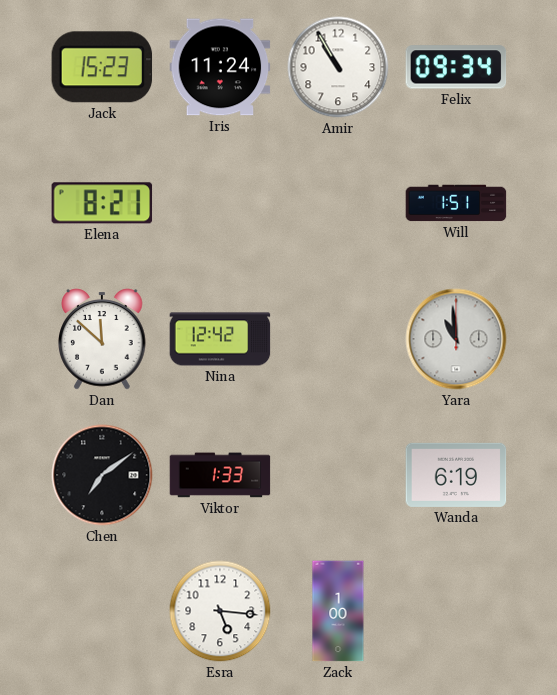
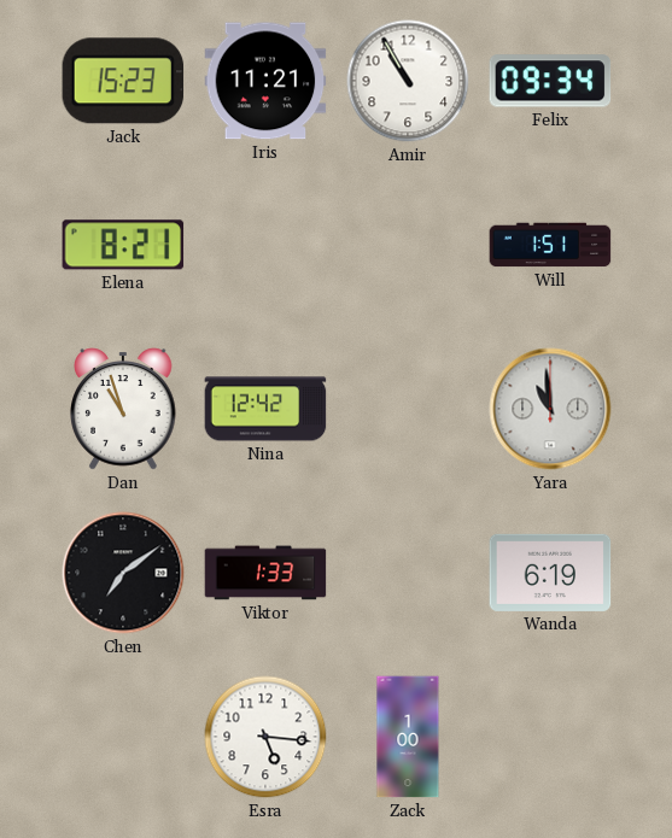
Iris: 11:24 -> 11:21
Dan: 11:52 -> 10:57
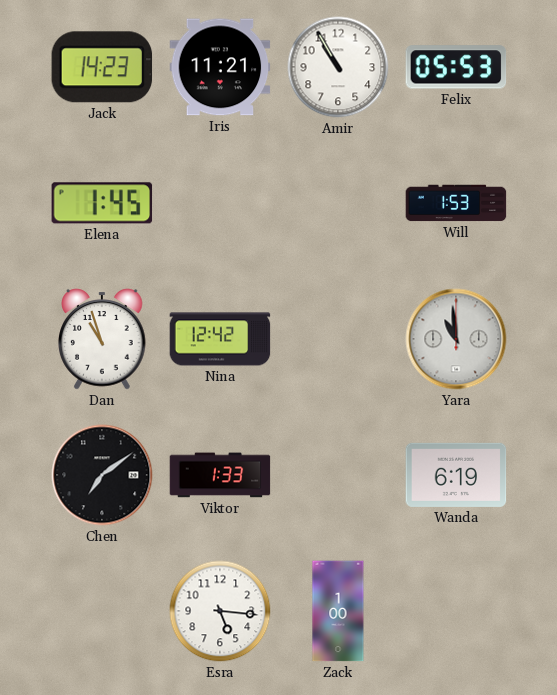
Jack: 15:23 -> 14:23
Felix: 09:34 -> 05:53
Elena: 8:21 -> 1:45
Will: 1:51 -> 1:53
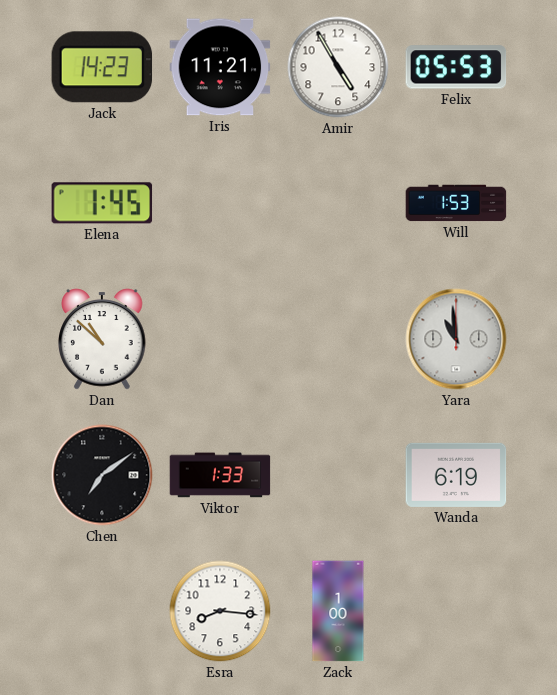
Amir: 10:55 -> 4:55
Dan: 10:57 -> 10:52
Nina: 12:42 -> none
Esra: 5:16 -> 8:16
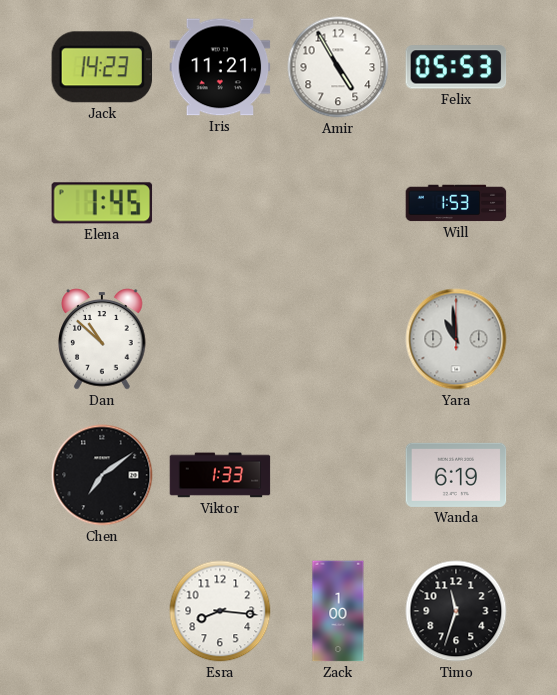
Timo: none -> 11:33
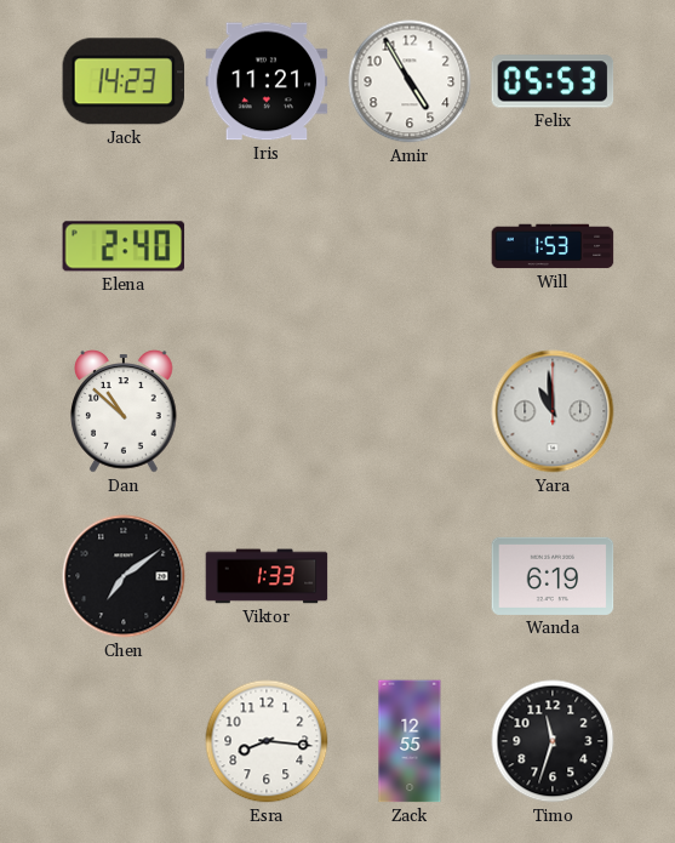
Elena: 1:45 -> 2:40
Zack: 1:00 -> 12:55
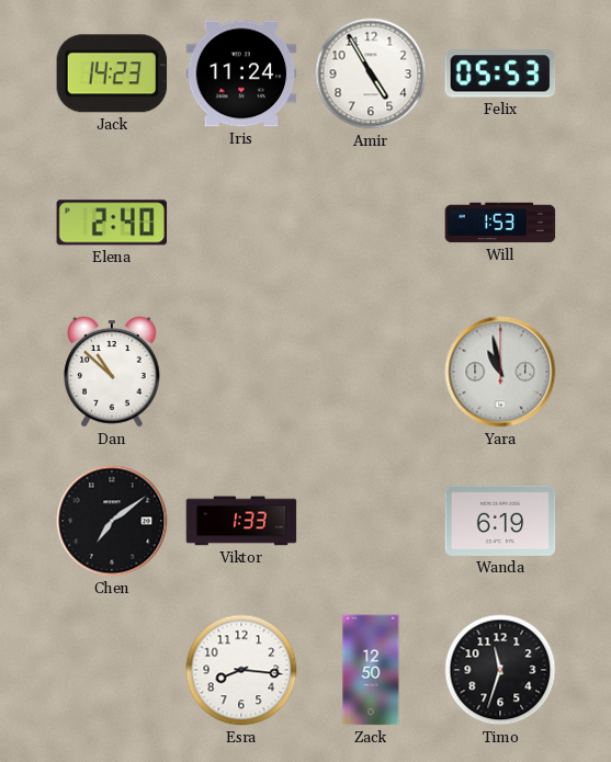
Iris: 11:21 -> 11:24
Yara: 10:59 -> 10:58
Zack: 12:55 -> 12:50
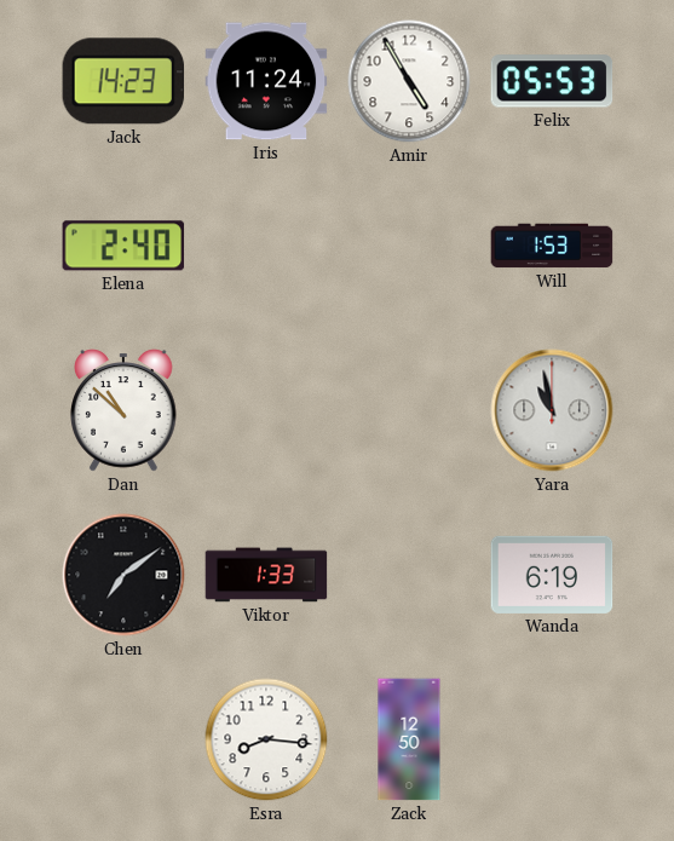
Timo: 11:33 -> none
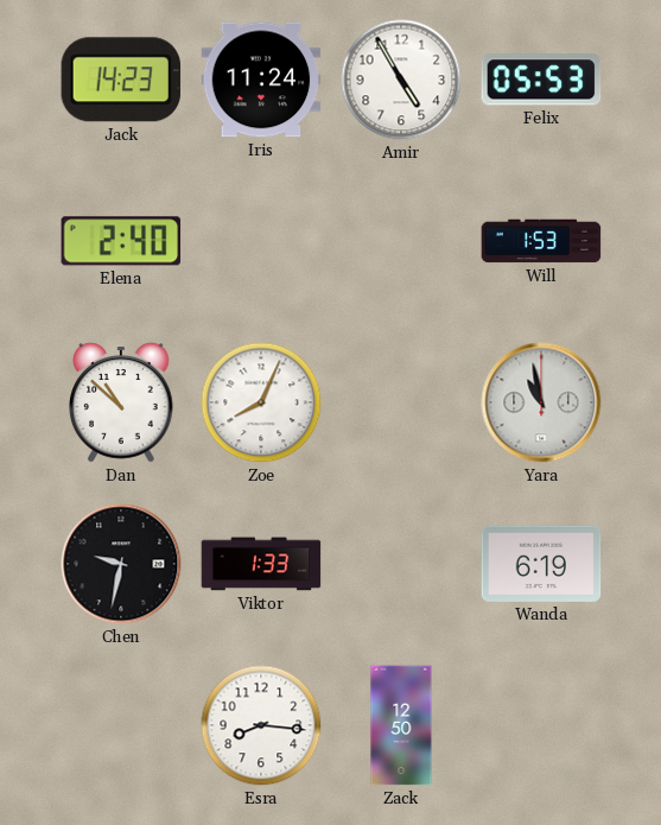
Zoe: none -> 8:04
Chen: 7:09 -> 9:32
